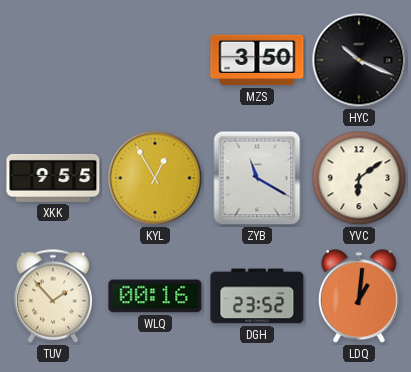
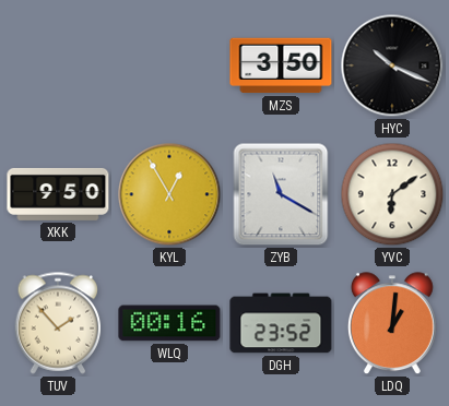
XKK: 9:55 -> 9:50
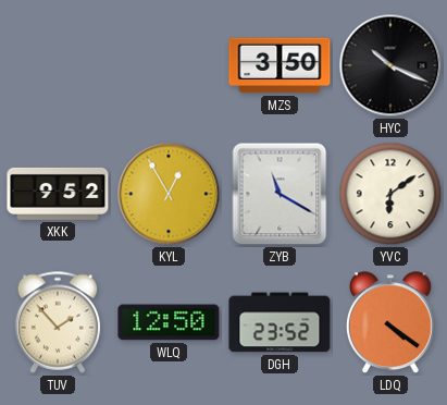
XKK: 9:50 -> 9:52
WLQ: 00:16 -> 12:50
LDQ: 1:01 -> 4:21
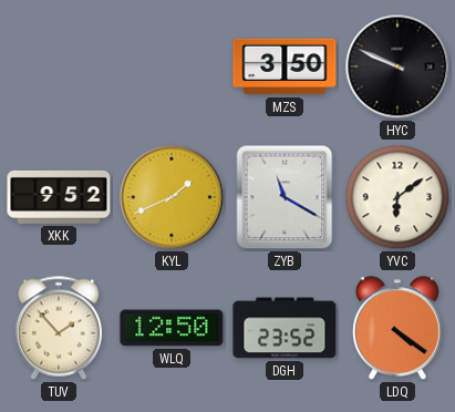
HYC: 10:19 -> 9:49
KYL: 12:55 -> 1:41
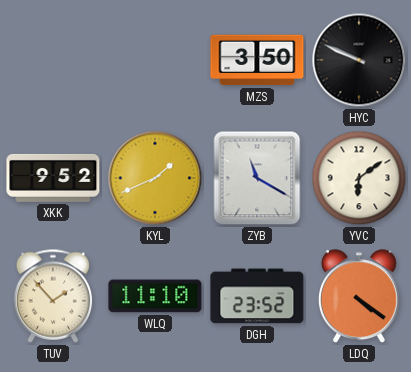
WLQ: 12:50 -> 11:10
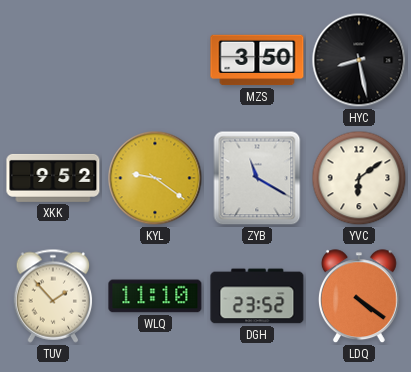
HYC: 9:49 -> 8:28
KYL: 1:41 -> 9:21
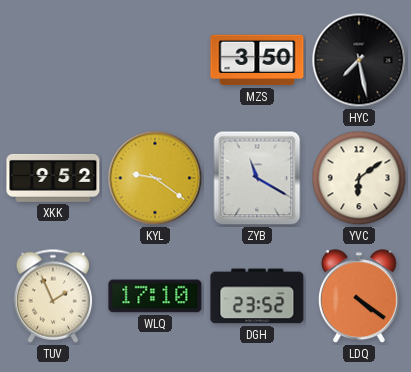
HYC: 8:28 -> 7:28
TUV: 1:53 -> 1:56
WLQ: 11:10 -> 17:10
